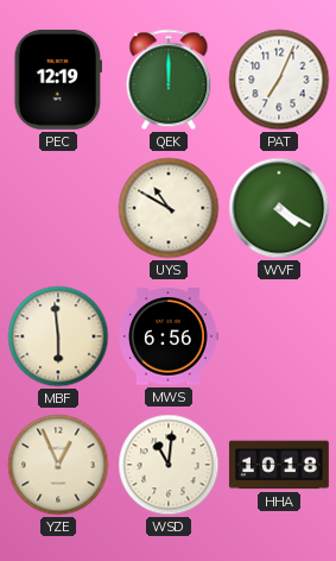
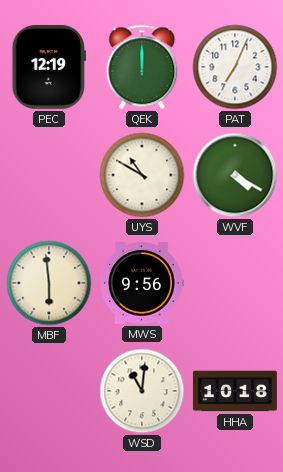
MWS: 6:56 -> 9:56
YZE: 12:56 -> none
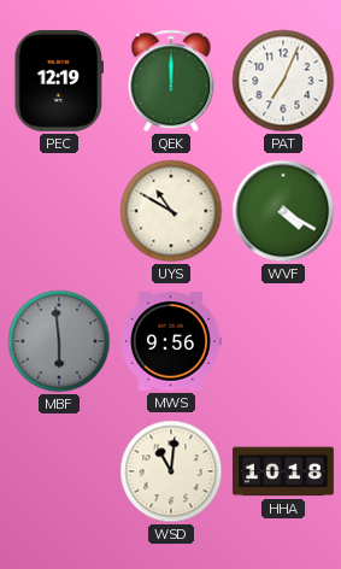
MBF dial: cream -> grey
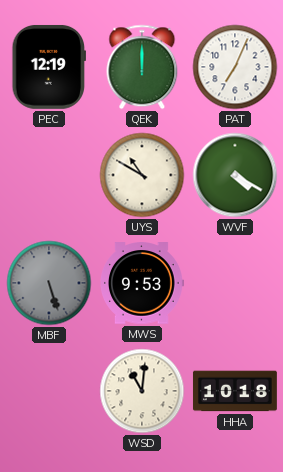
MBF: 5:59 -> 5:27
MWS: 9:56 -> 9:53
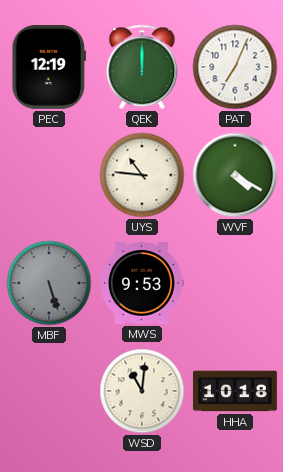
UYS: 10:50 -> 10:46
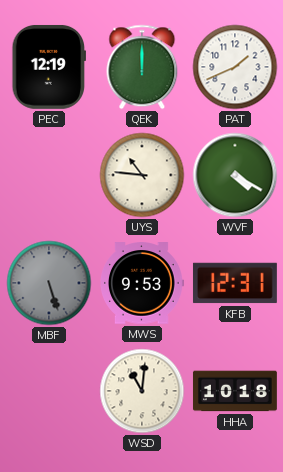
PAT: 7:04 -> 1:41
KFB: none -> 12:31
